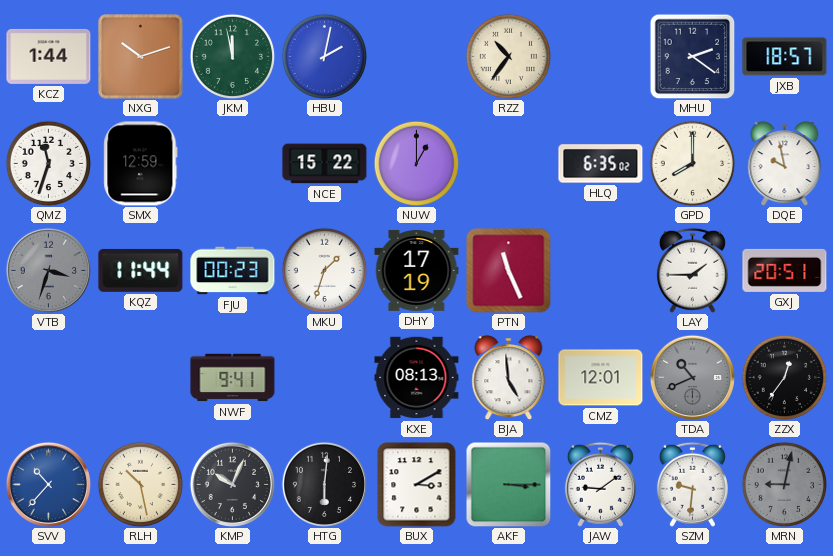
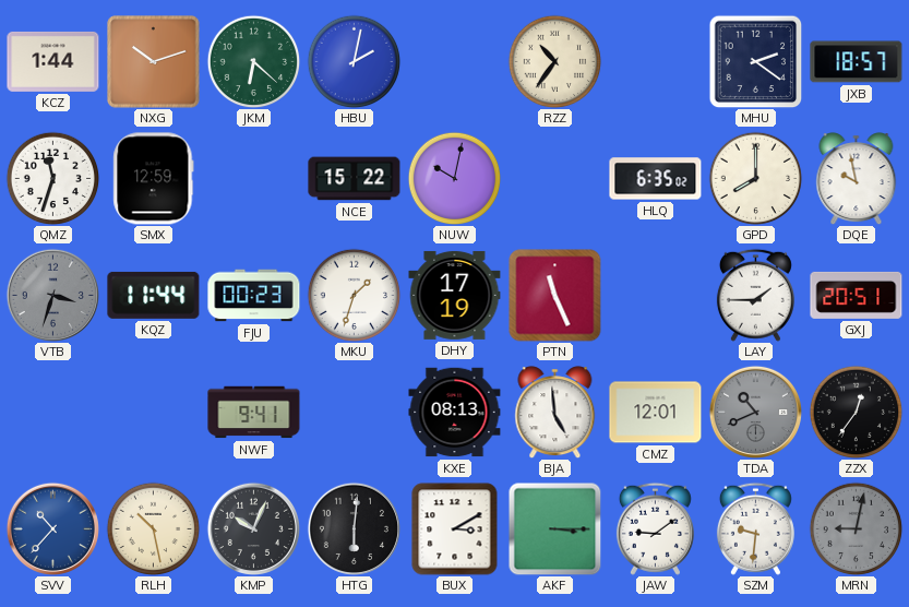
JKM: 11:58 -> 6:22
NUW: 1:00 -> 10:02
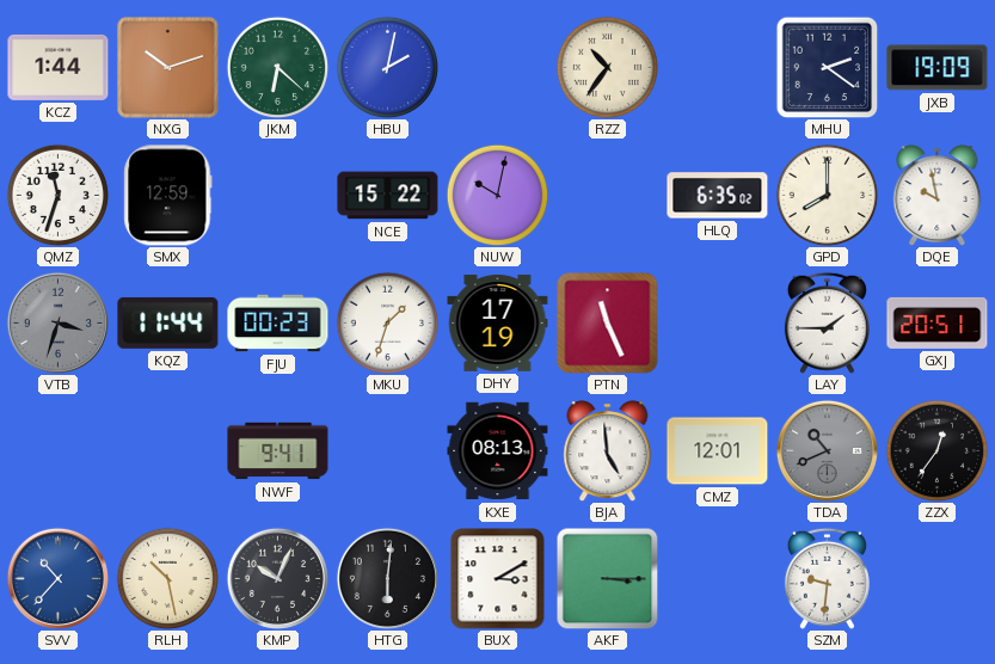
JXB: 18:57 -> 19:09
JAW: 9:09 -> none
MRN: 9:02 -> none
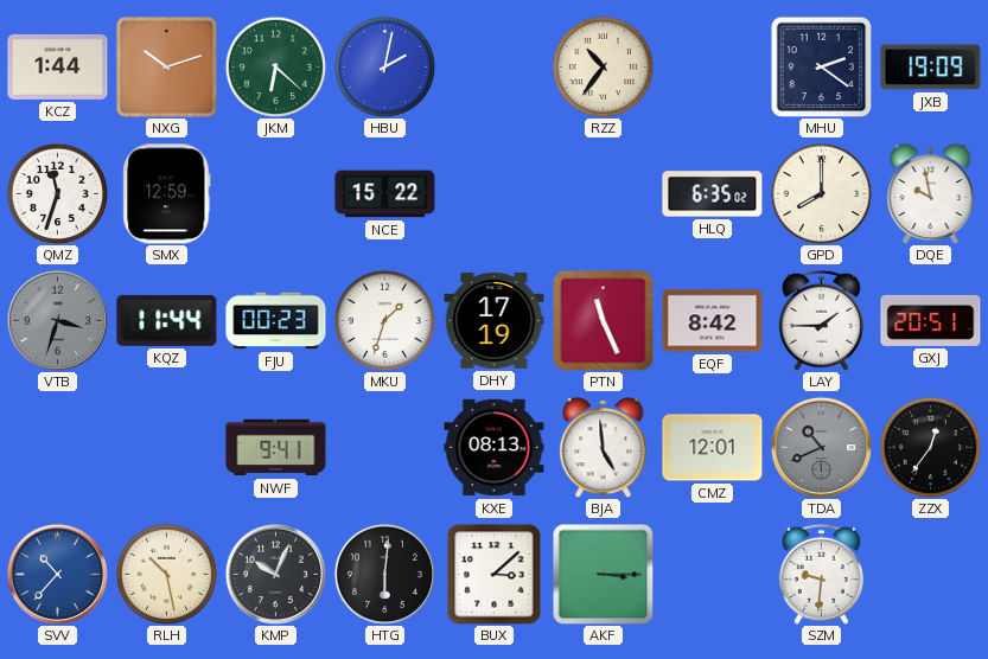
NUW: 10:02 -> none
EQF: none -> 8:42
BUX: 3:10 -> 3:08
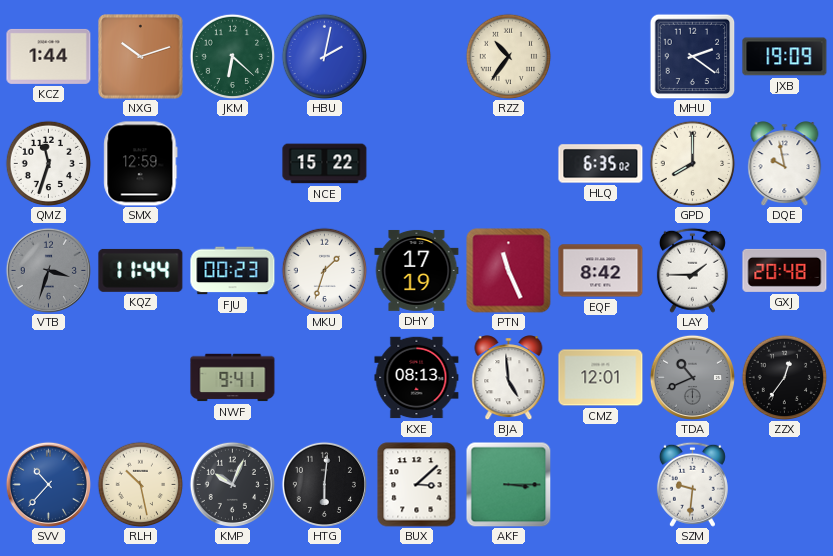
GXJ: 20:51 -> 20:48
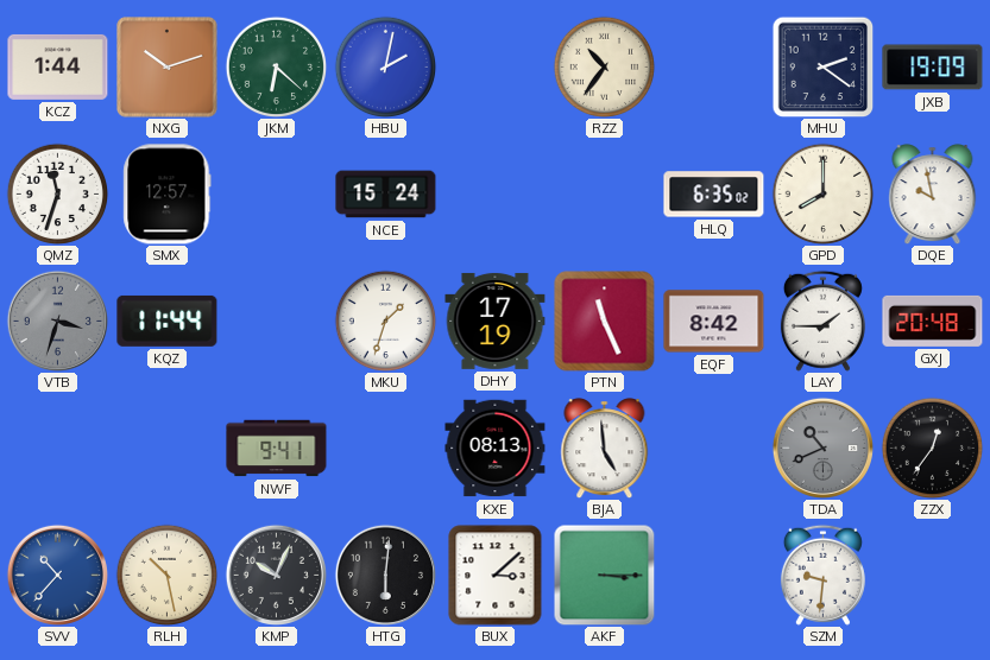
SMX: 12:59 -> 12:57
NCE: 15:22 -> 15:24
FJU: 00:23 -> none
CMZ: 12:01 -> none
